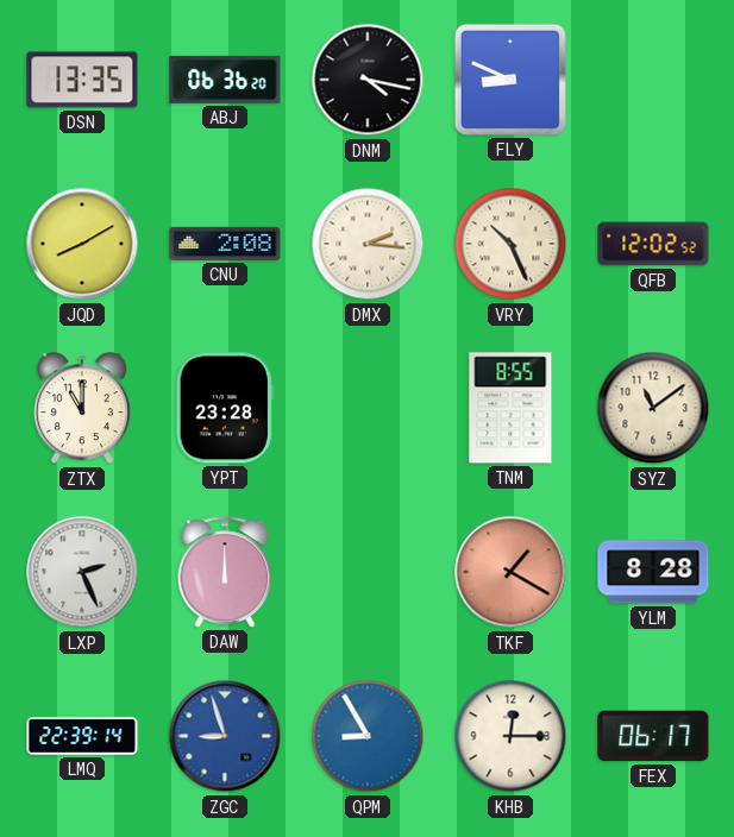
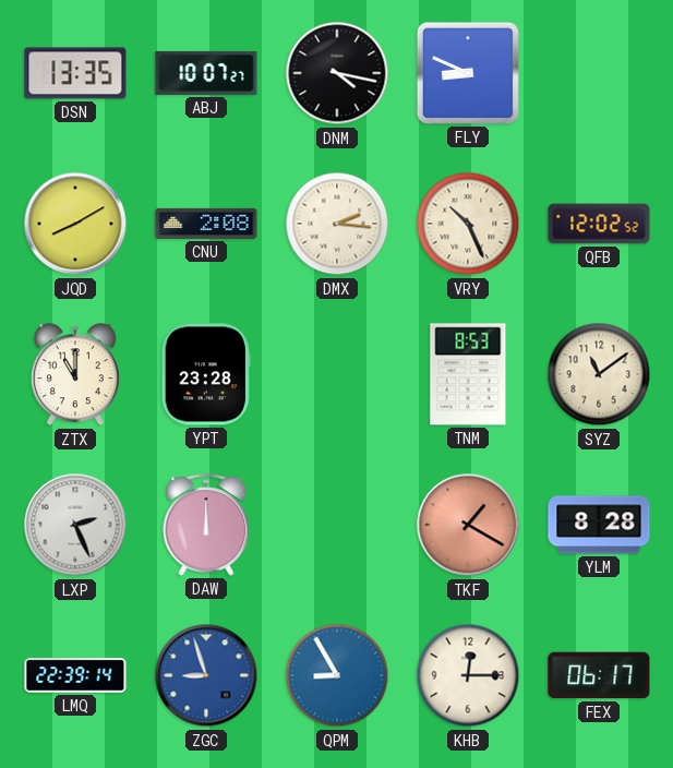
ABJ: 06:36 -> 10:07
TNM: 8:55 -> 8:53
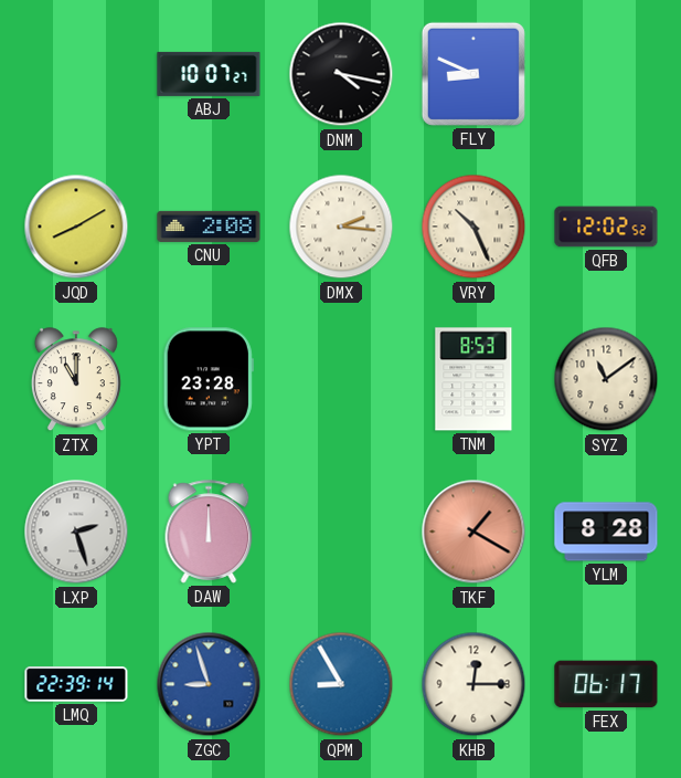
DSN: 13:35 -> none
LXP: 2:26 -> 2:27
